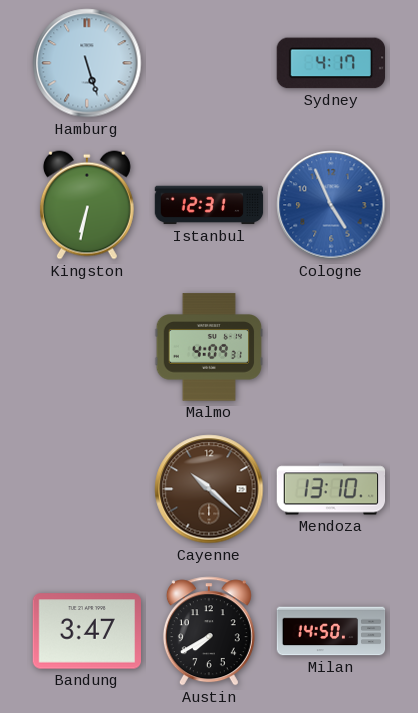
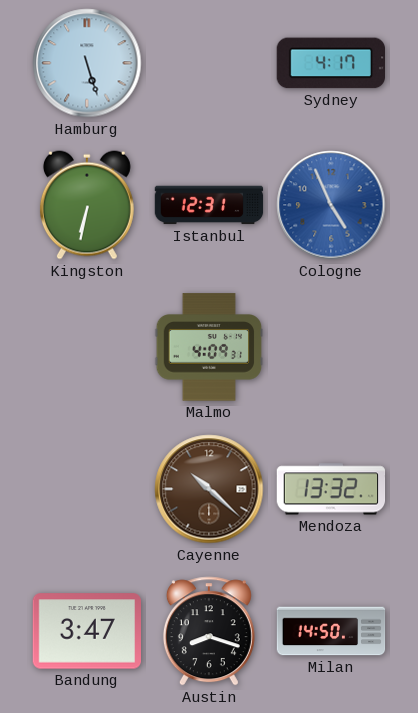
Mendoza: 13:10 -> 13:32
Austin: 7:40 -> 8:18
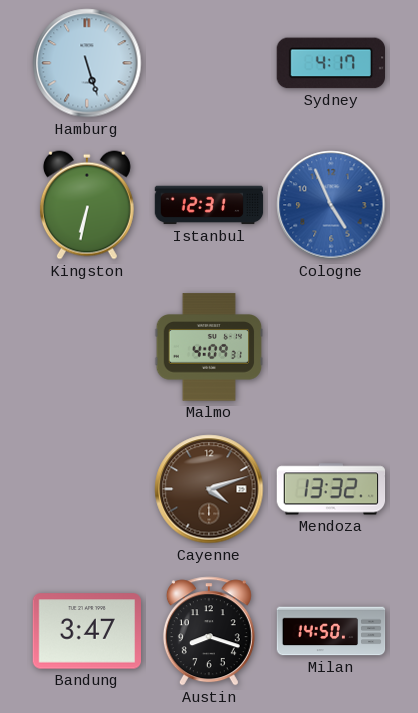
Cayenne: 10:22 -> 4:12
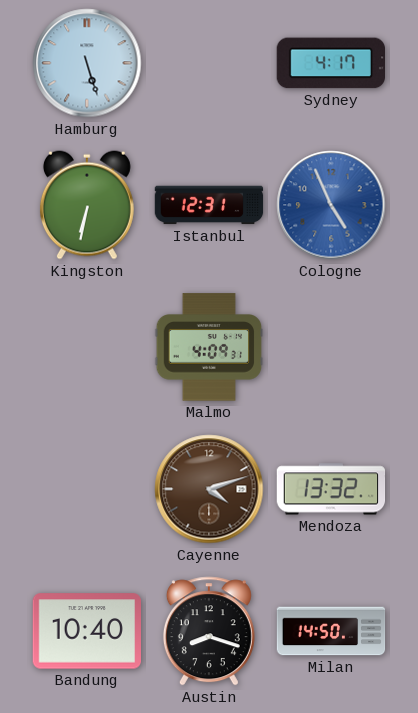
Bandung: 3:47 -> 10:40
